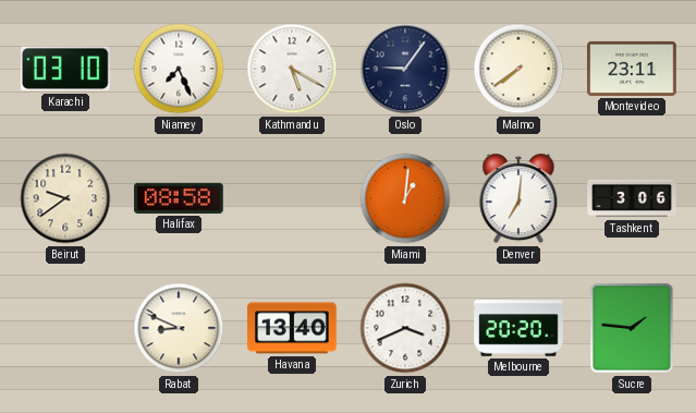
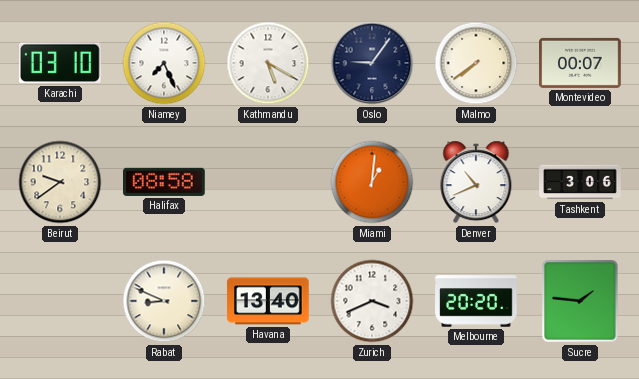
Montevideo: 23:11 -> 00:07
Denver: 7:01 -> 10:41
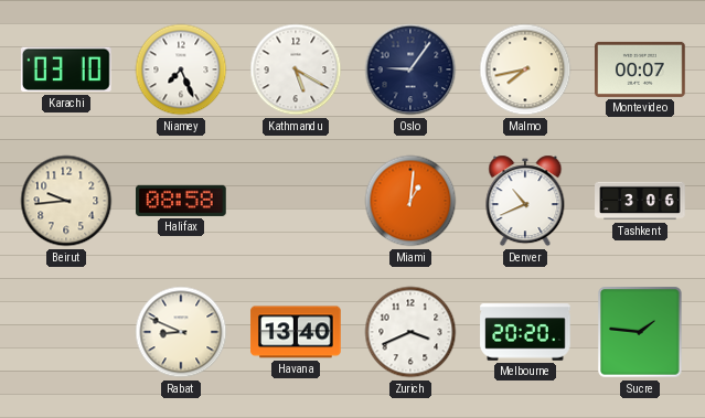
Malmo: 7:39 -> 7:43
Beirut: 9:39 -> 9:44
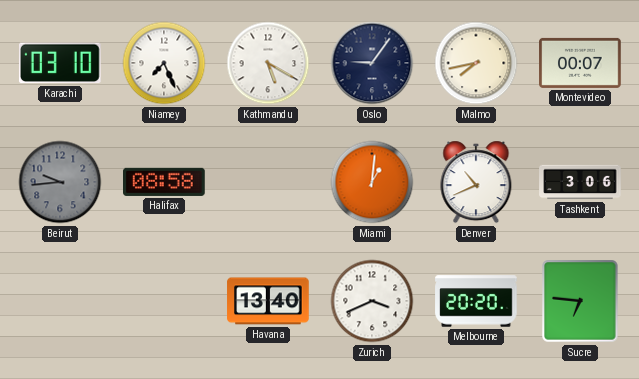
Beirut dial: cream -> grey
Rabat: 8:49 -> none
Sucre: 1:46 -> 6:46
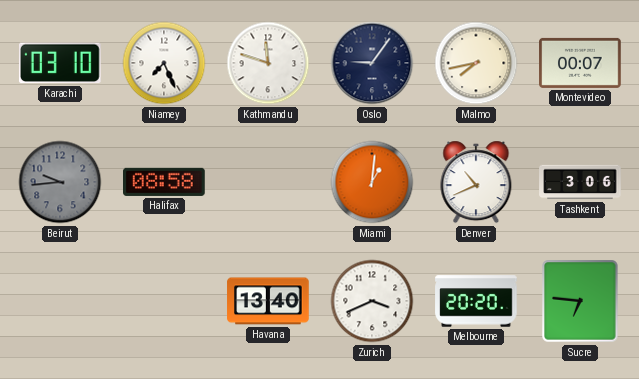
Kathmandu: 5:20 -> 11:48
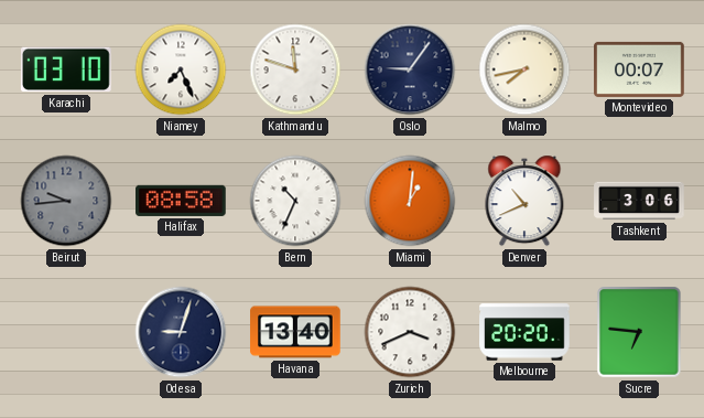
Bern: none -> 10:34
Odesa: none -> 9:03
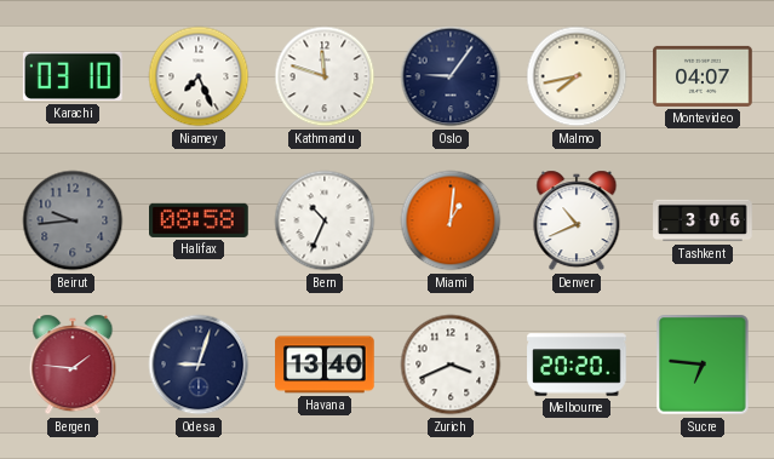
Montevideo: 00:07 -> 04:07
Bergen: none -> 1:46
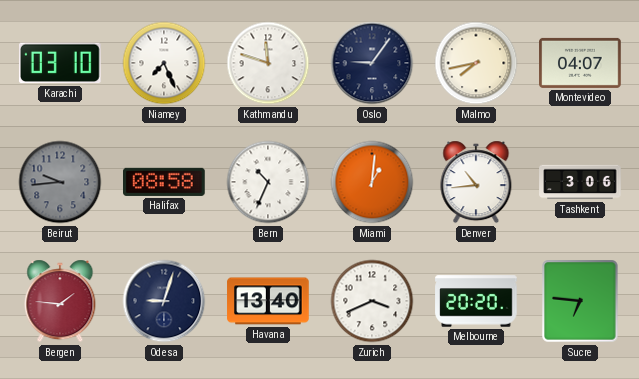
Denver: 10:41 -> 10:44
